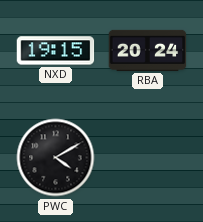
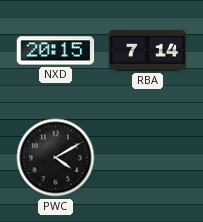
NXD: 19:15 -> 20:15
RBA: 20:24 -> 7:14
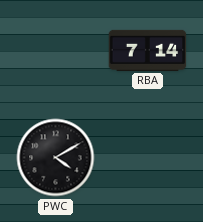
NXD: 20:15 -> none
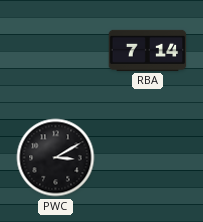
PWC: 4:10 -> 3:10
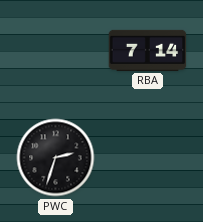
PWC: 3:10 -> 2:33
